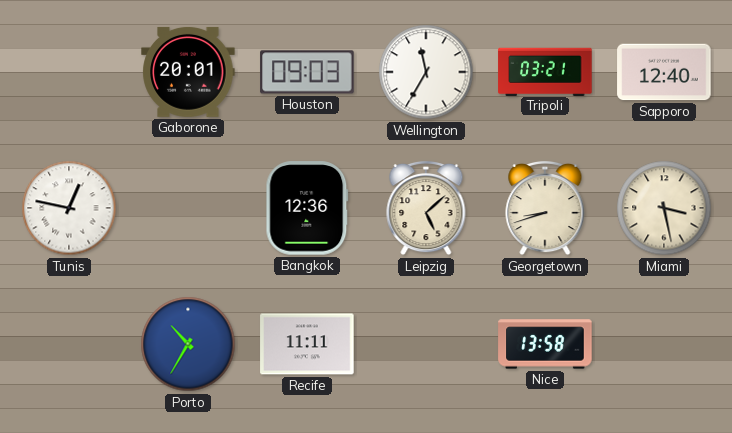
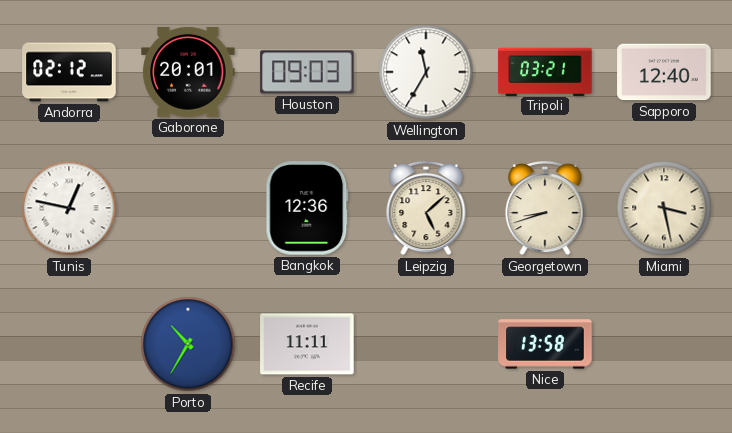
Andorra: none -> 02:12
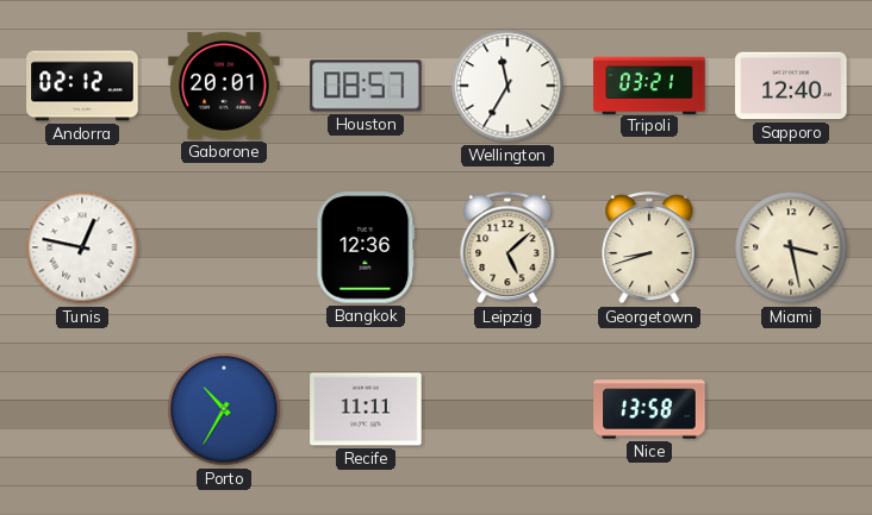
Houston: 09:03 -> 08:57
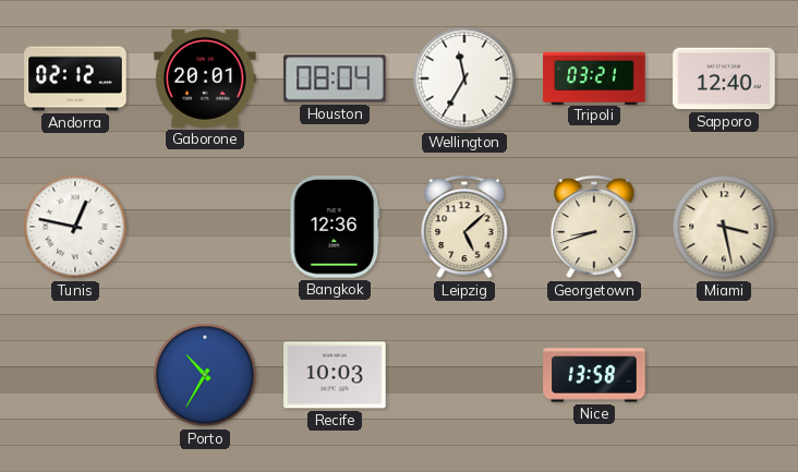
Houston: 08:57 -> 08:04
Recife: 11:11 -> 10:03
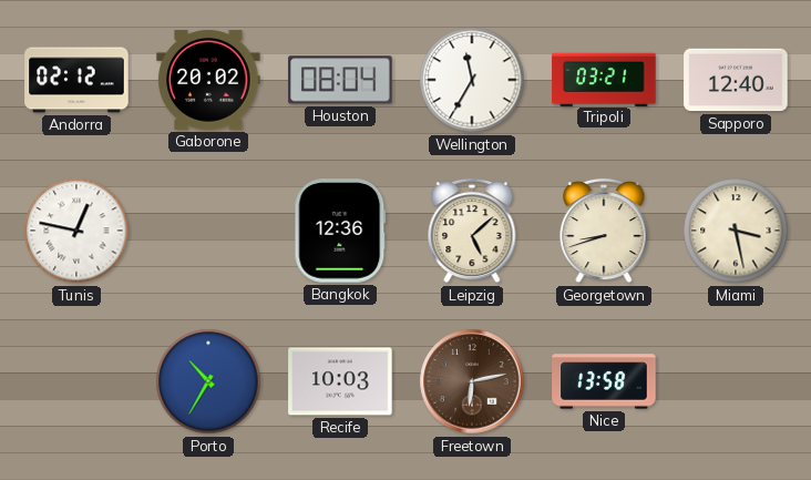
Gaborone: 20:01 -> 20:02
Freetown: none -> 6:13
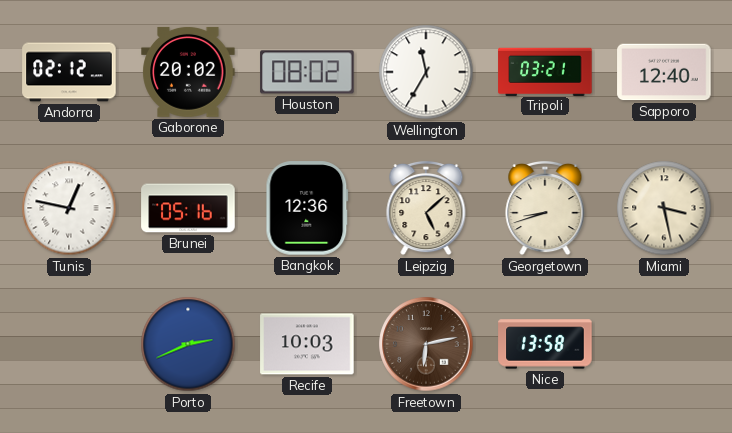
Houston: 08:04 -> 08:02
Brunei: none -> 05:16
Porto: 10:35 -> 2:41
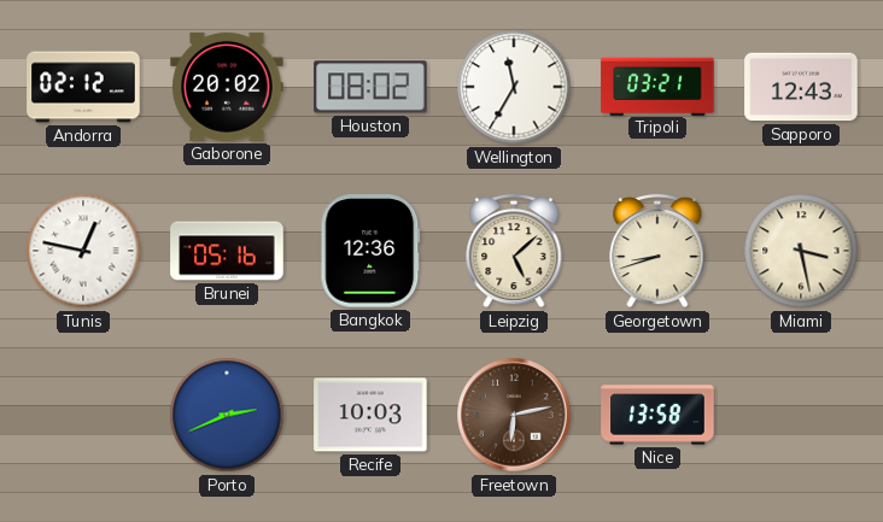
Sapporo: 12:40 -> 12:43
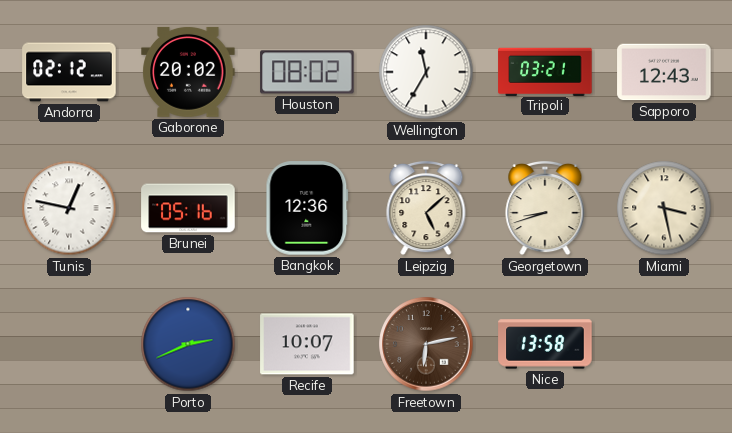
Recife: 10:03 -> 10:07
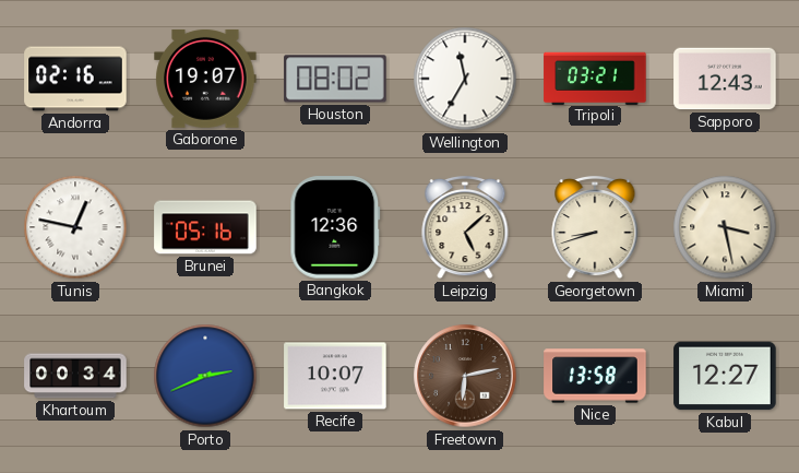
Andorra: 02:12 -> 02:16
Gaborone: 20:02 -> 19:07
Khartoum: none -> 00:34
Kabul: none -> 12:27
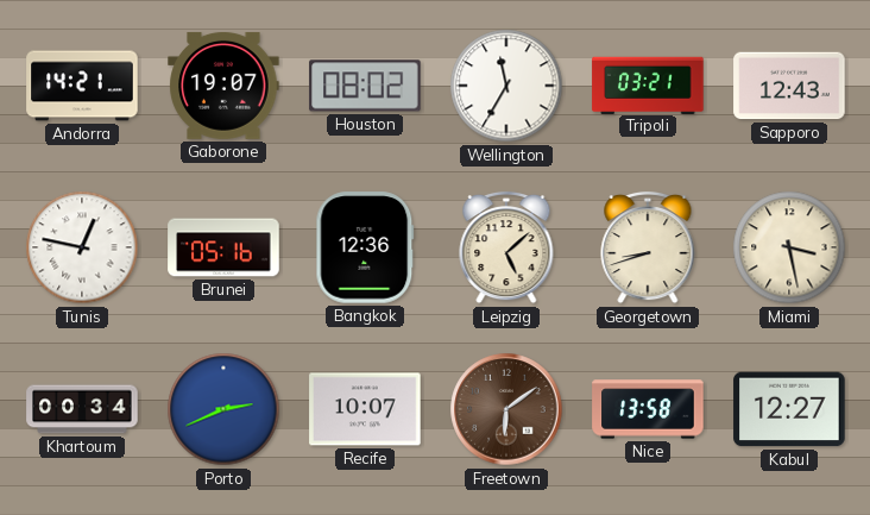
Andorra: 02:16 -> 14:21
Freetown: 6:13 -> 6:09
